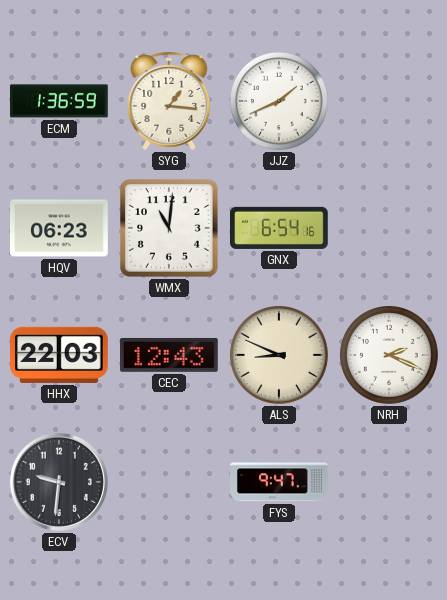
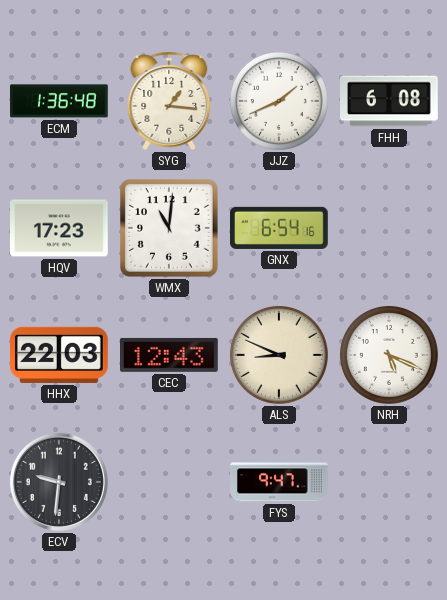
ECM: 1:36:59 -> 1:36:48
FHH: none -> 6:08
HQV: 06:23 -> 17:23
NRH: 2:19 -> 5:19
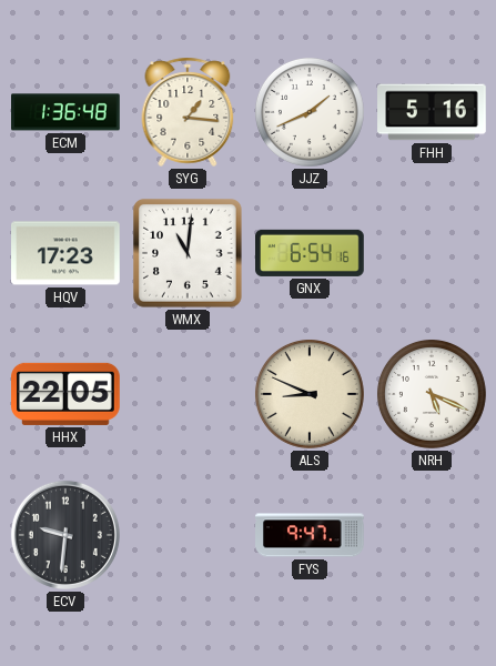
FHH: 6:08 -> 5:16
HHX: 22:03 -> 22:05
CEC: 12:43 -> none
